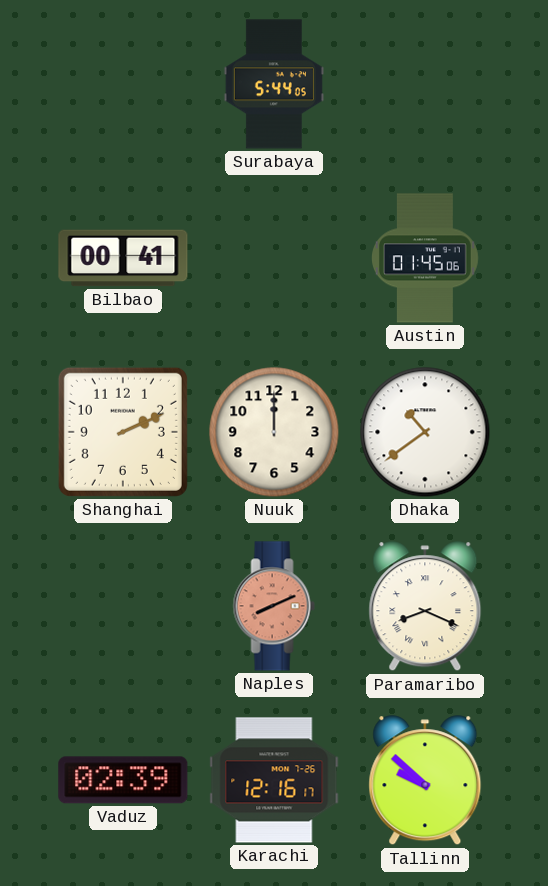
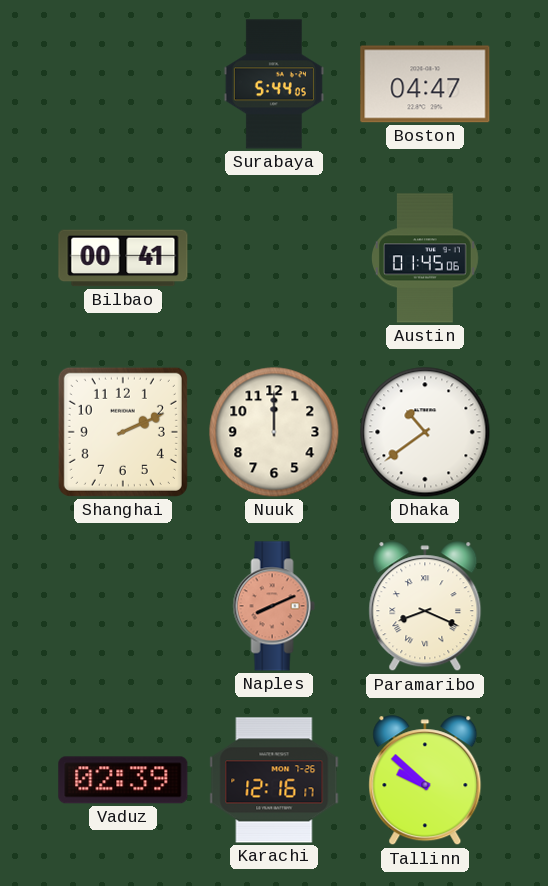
Boston: none -> 04:47
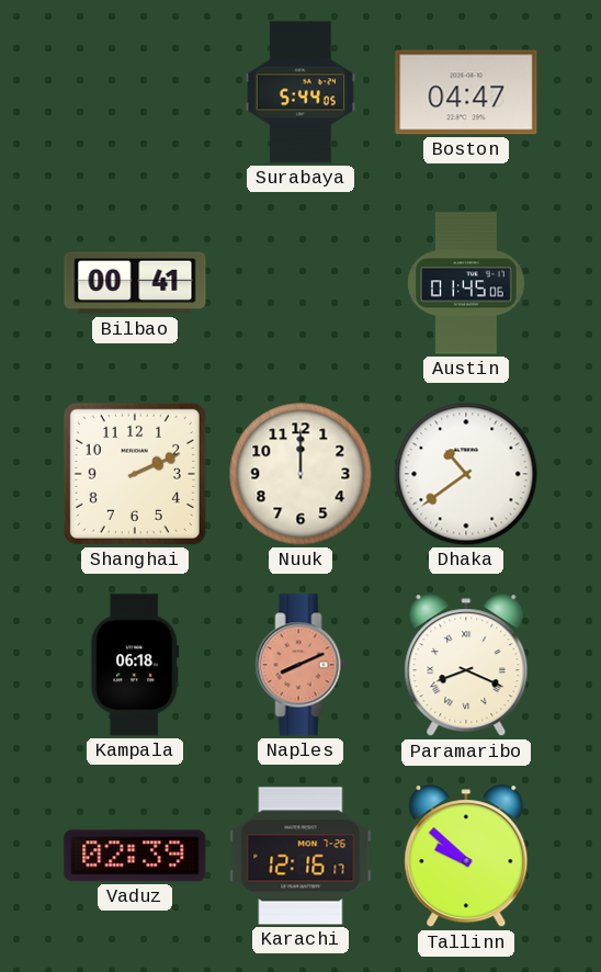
Kampala: none -> 06:18
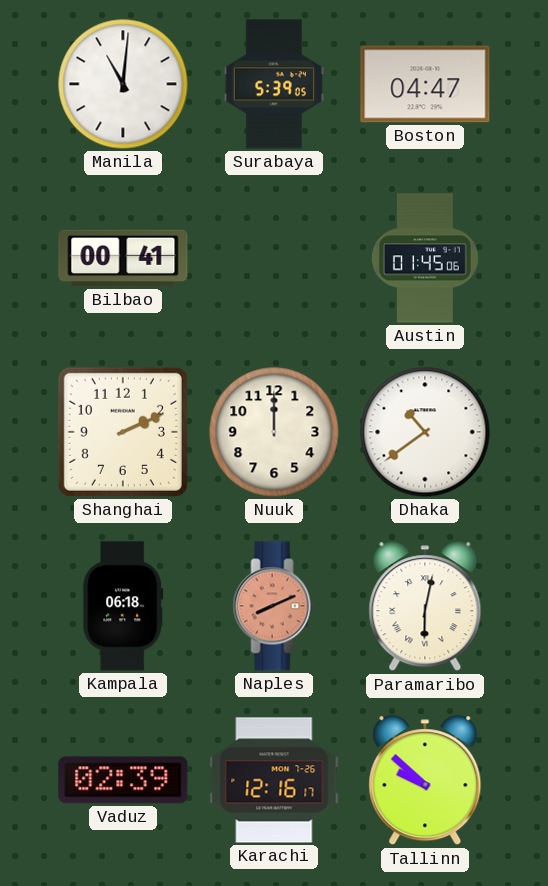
Manila: none -> 11:01
Surabaya: 5:44 -> 5:39
Paramaribo: 8:19 -> 6:02
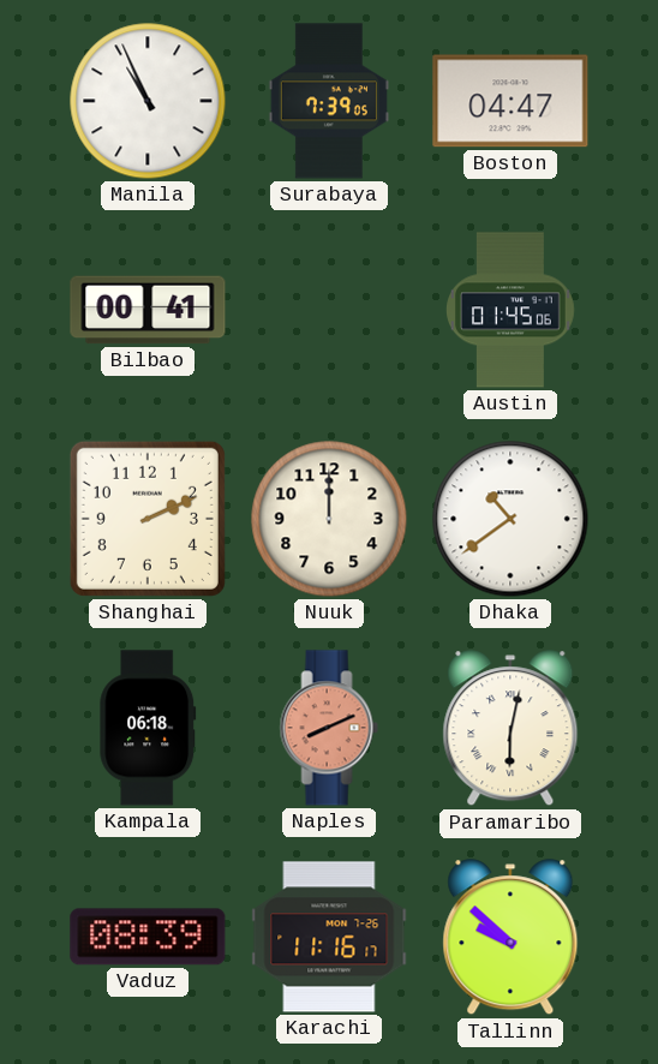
Manila: 11:01 -> 10:56
Surabaya: 5:39 -> 7:39
Vaduz: 02:39 -> 08:39
Karachi: 12:16 -> 11:16
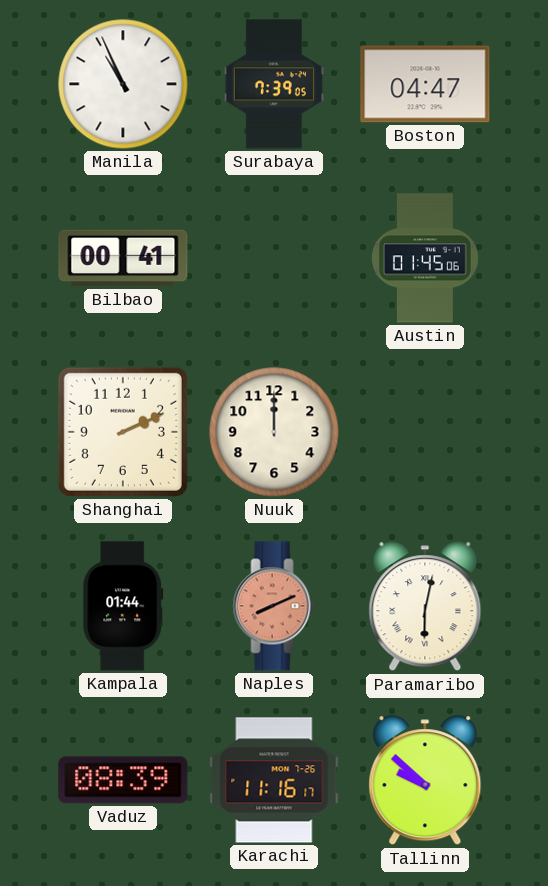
Dhaka: 10:39 -> none
Kampala: 06:18 -> 01:44
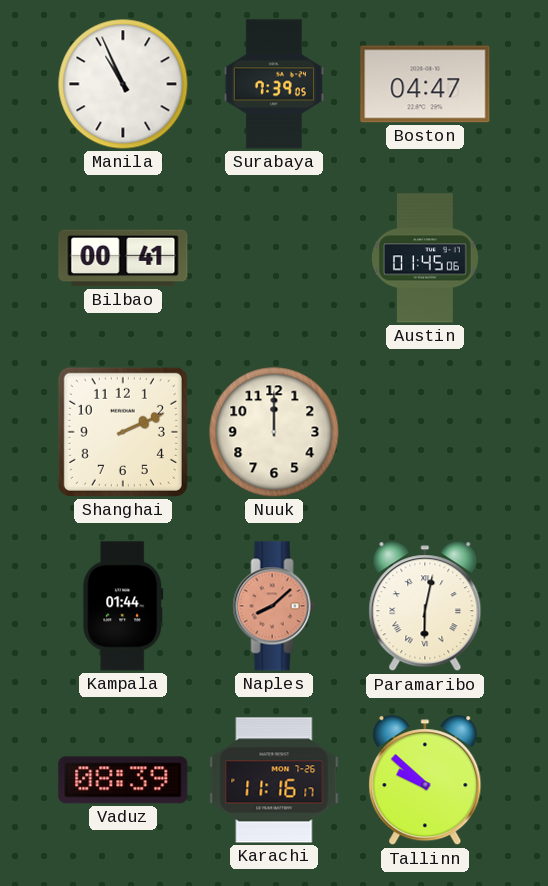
Naples: 8:11 -> 8:08
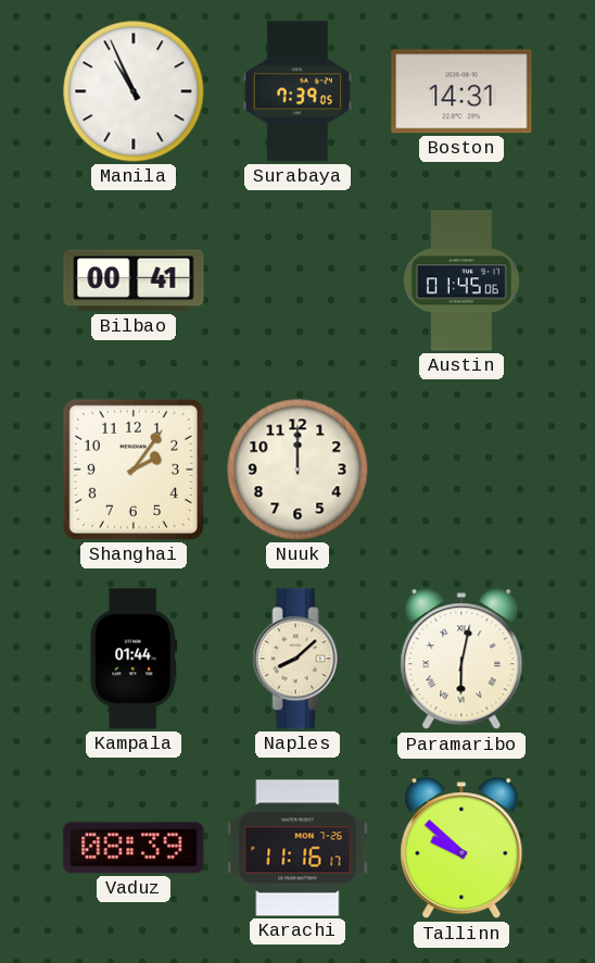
Boston: 04:47 -> 14:31
Shanghai: 2:11 -> 2:06
Naples dial: salmon -> cream
